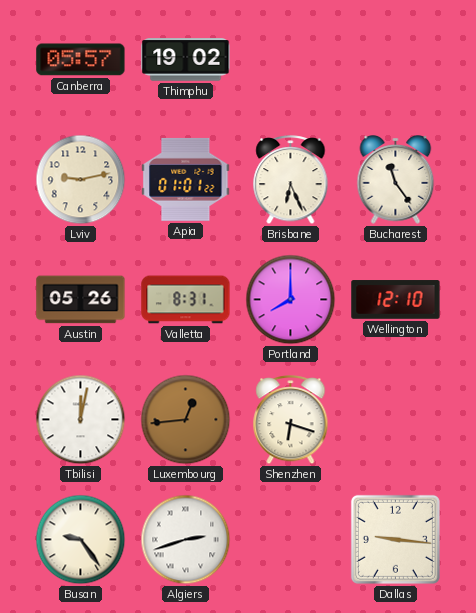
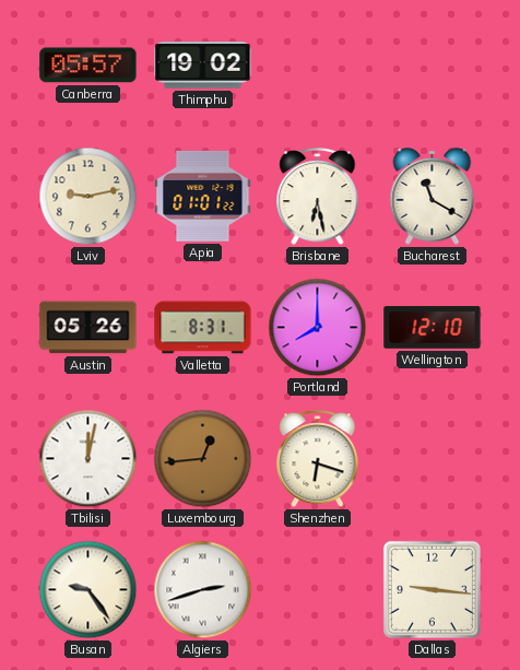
Brisbane: 6:26 -> 6:28
Bucharest: 11:24 -> 11:20
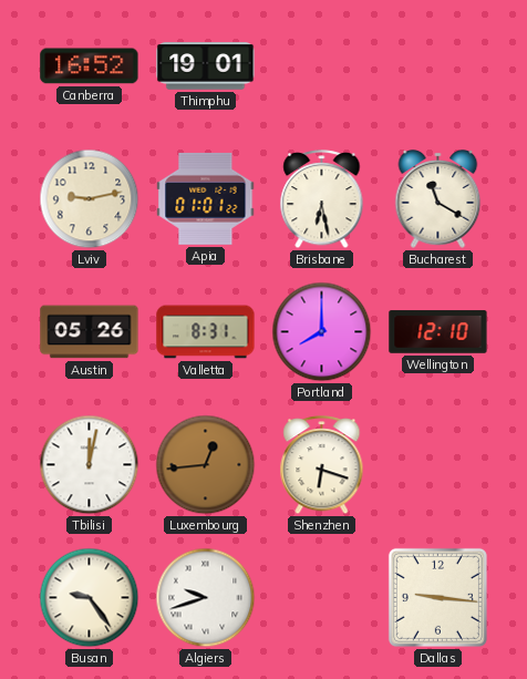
Canberra: 05:57 -> 16:52
Thimphu: 19:02 -> 19:01
Algiers: 2:42 -> 9:42
